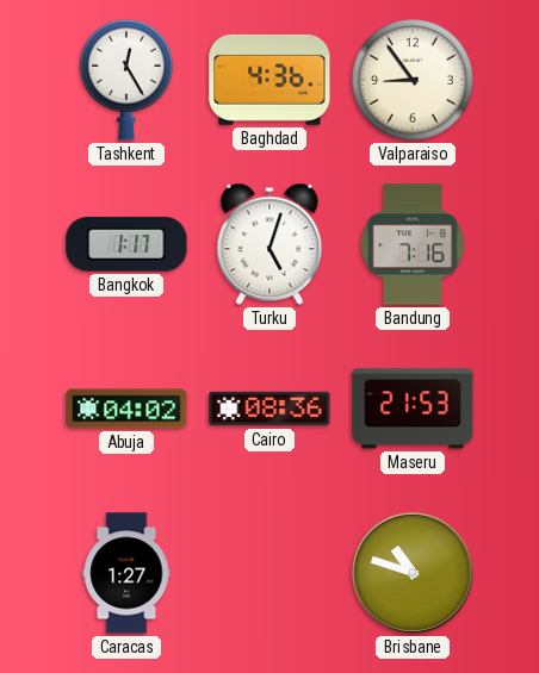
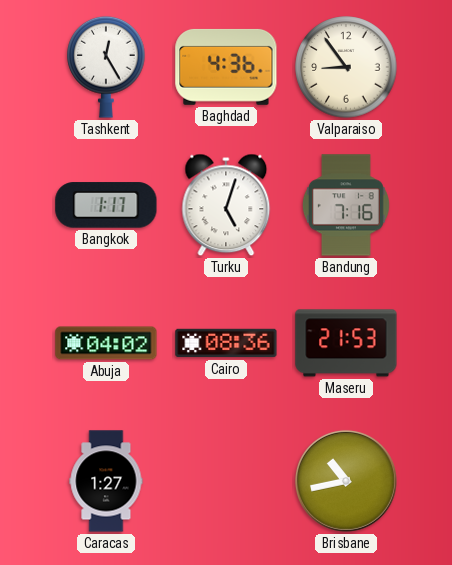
Brisbane: 10:48 -> 10:43
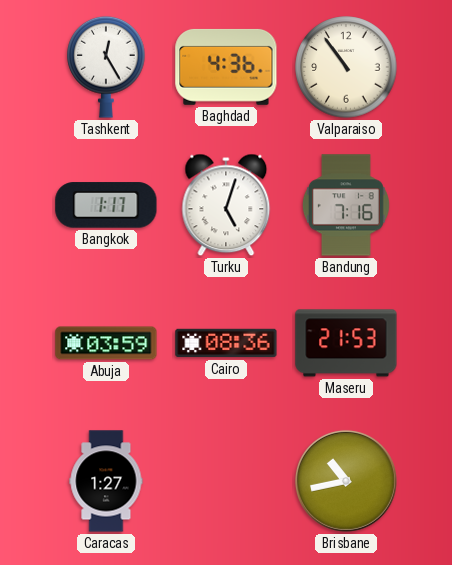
Valparaiso: 8:54 -> 10:54
Abuja: 04:02 -> 03:59
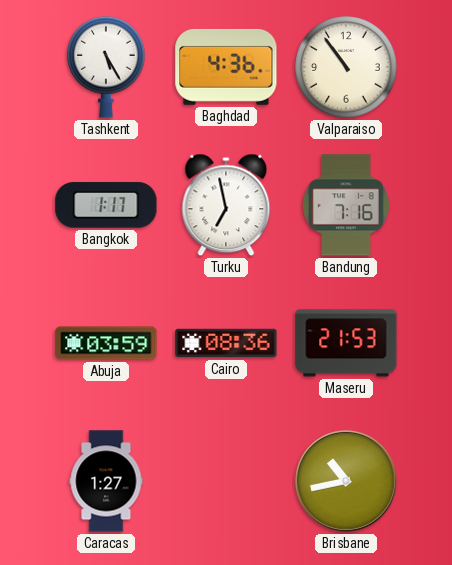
Tashkent: 12:25 -> 5:25
Turku: 5:03 -> 6:58
